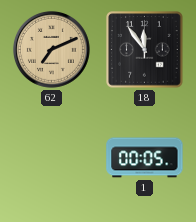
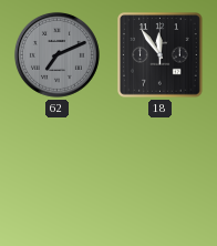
62 dial: champagne -> grey
1: 00:05 -> none
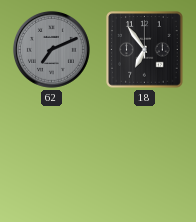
18: 11:54 -> 6:54
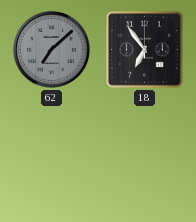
62: 7:11 -> 7:08
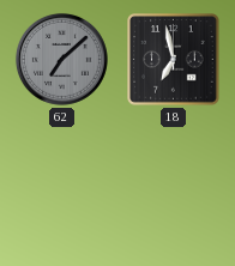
18: 6:54 -> 6:58
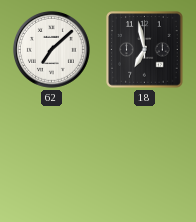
62 dial: grey -> white
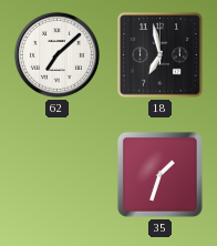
35: none -> 1:33
